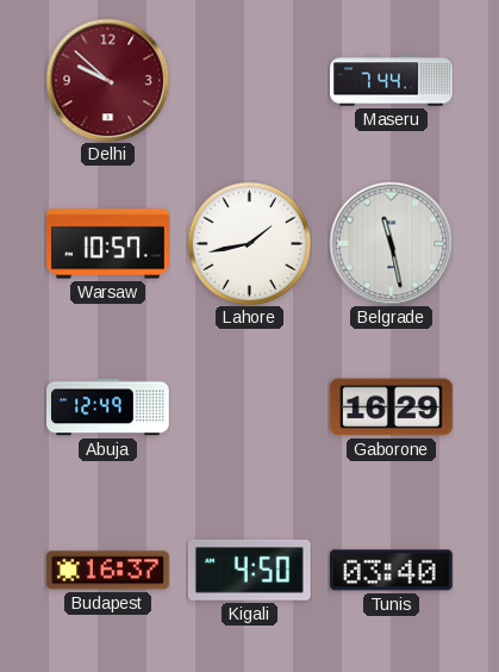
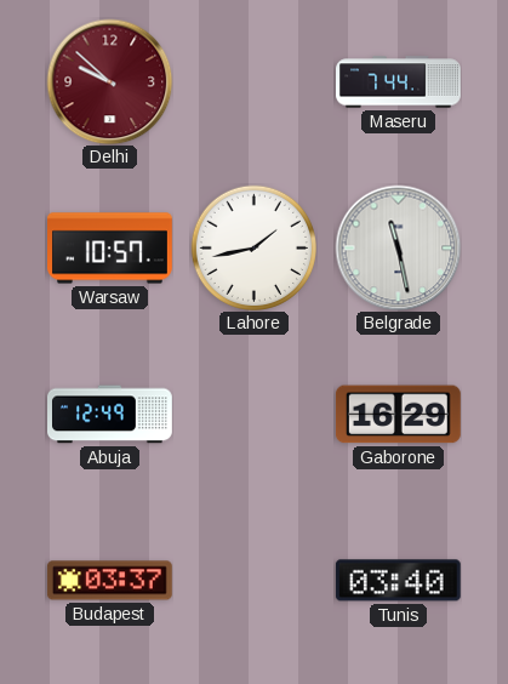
Budapest: 16:37 -> 03:37
Kigali: 4:50 -> none
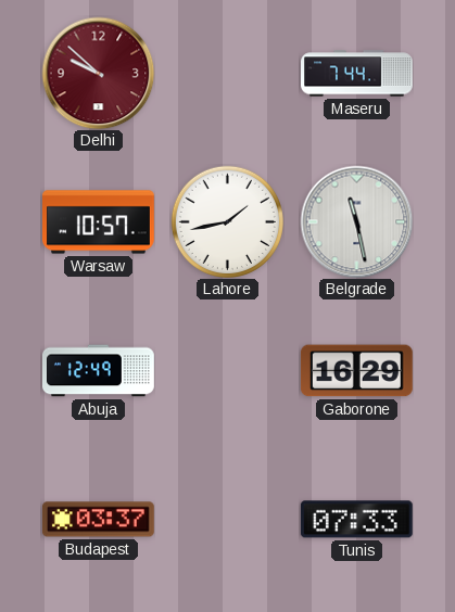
Tunis: 03:40 -> 07:33
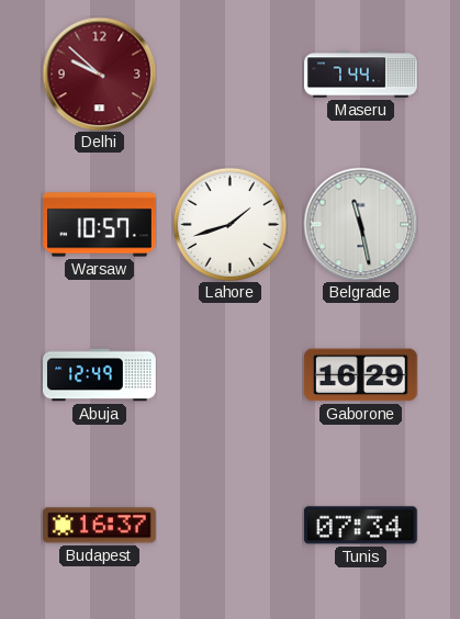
Lahore: 1:43 -> 1:42
Budapest: 03:37 -> 16:37
Tunis: 07:33 -> 07:34
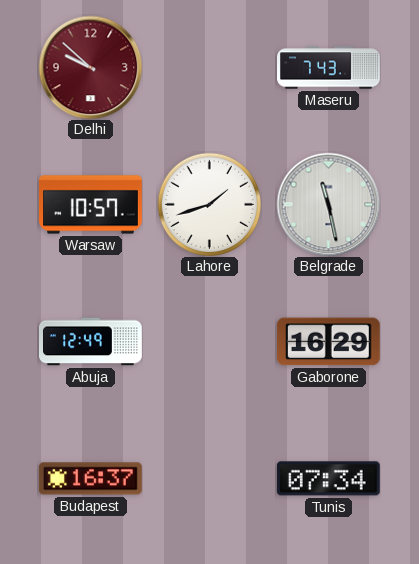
Maseru: 7:44 -> 7:43
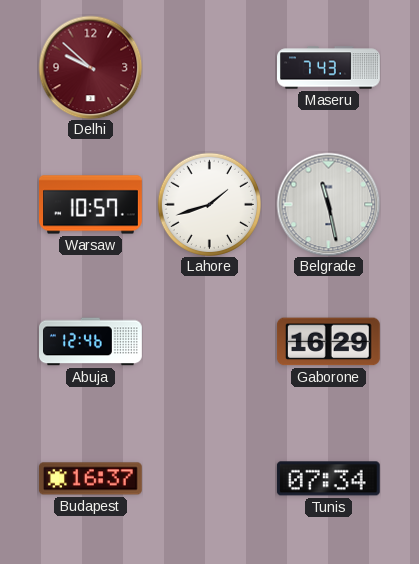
Abuja: 12:49 -> 12:46
